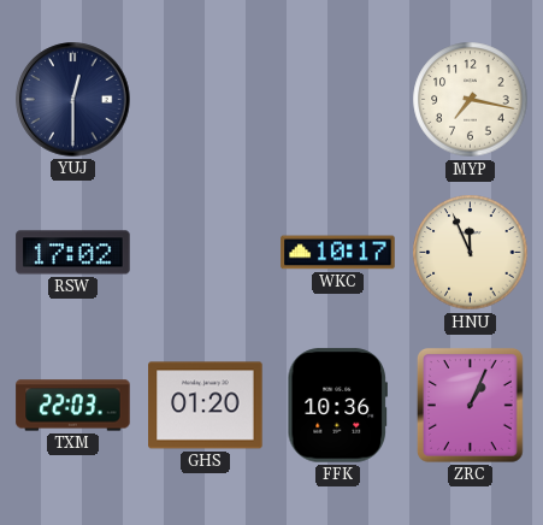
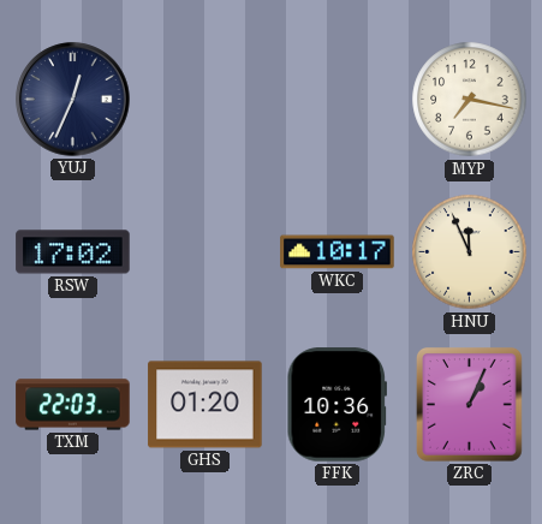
YUJ: 12:30 -> 12:34
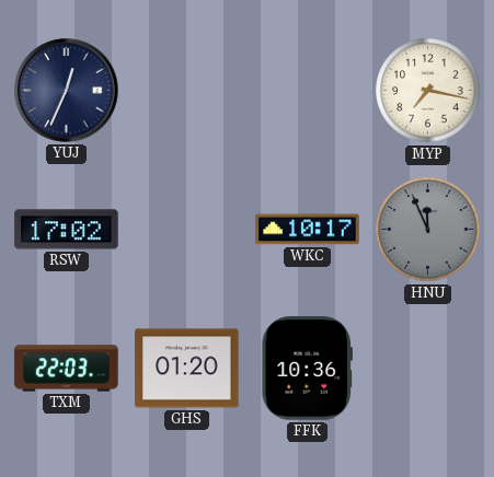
HNU dial: cream -> grey
ZRC: 1:04 -> none
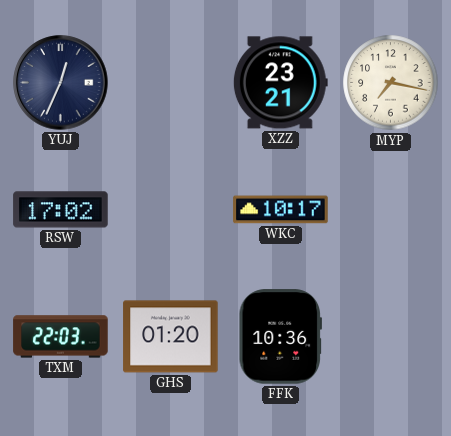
XZZ: none -> 23:21
HNU: 11:56 -> none
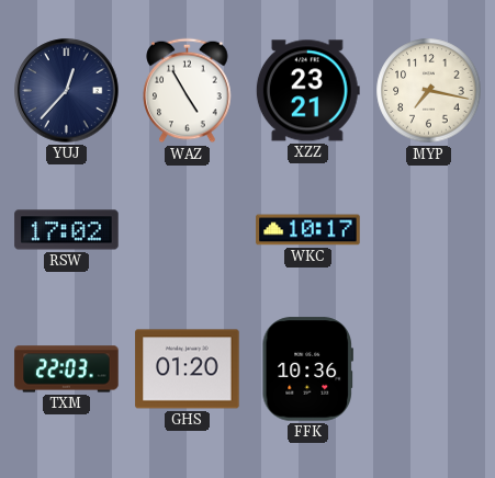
YUJ: 12:34 -> 12:37
WAZ: none -> 4:55
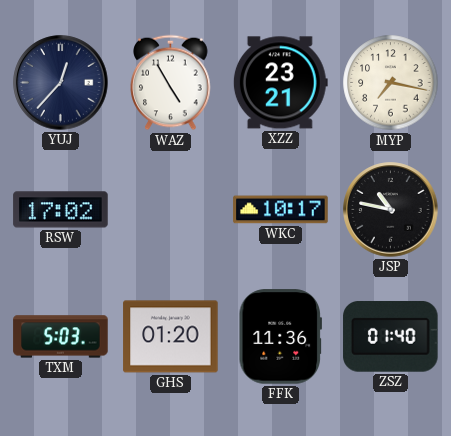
JSP: none -> 10:47
TXM: 22:03 -> 5:03
FFK: 10:36 -> 11:36
ZSZ: none -> 01:40
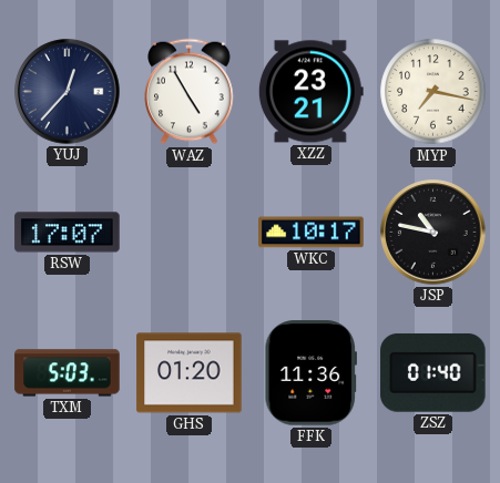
RSW: 17:02 -> 17:07
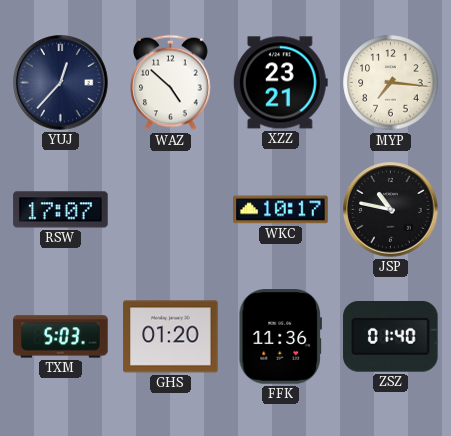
WAZ: 4:55 -> 4:52
MYP: 7:17 -> 7:16
